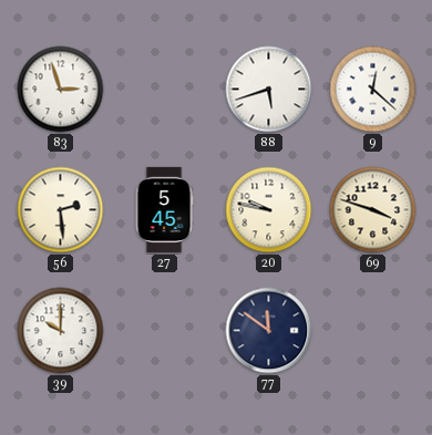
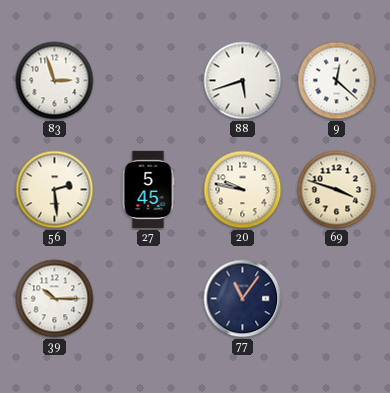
39: 10:00 -> 10:15
77: 11:51 -> 11:06
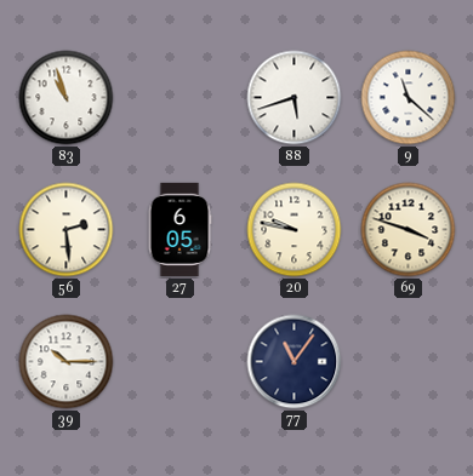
83: 2:57 -> 10:57
9: 12:22 -> 11:22
27: 5:45 -> 6:05
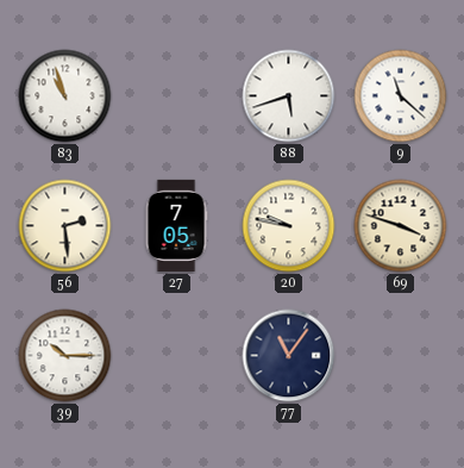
27: 6:05 -> 7:05
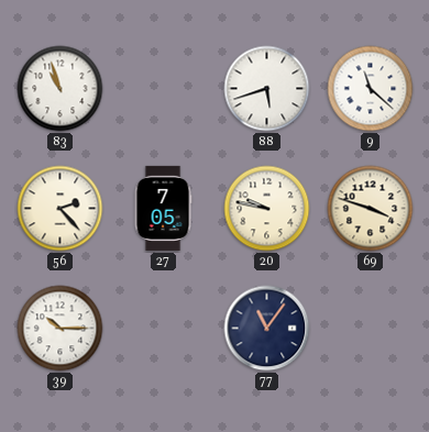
56: 2:29 -> 2:23
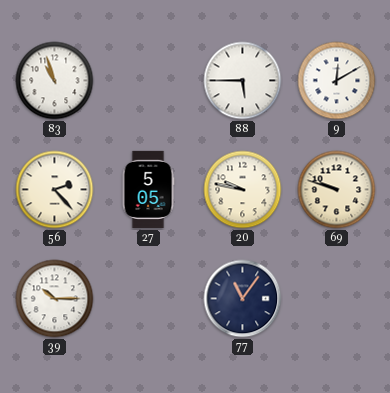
88: 5:42 -> 5:45
9: 11:22 -> 12:10
27: 7:05 -> 5:05
69: 3:48 -> 9:48
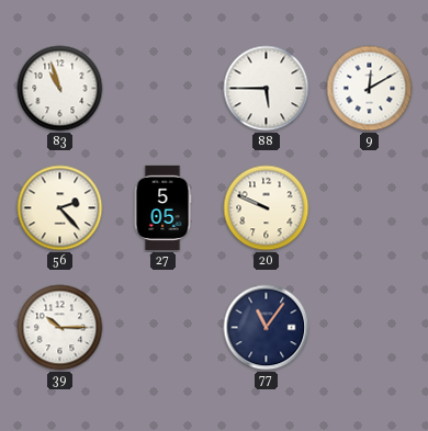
20: 9:47 -> 9:49
69: 9:48 -> none
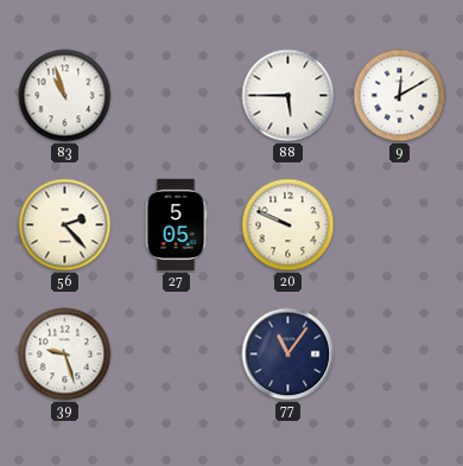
39: 10:15 -> 9:27
